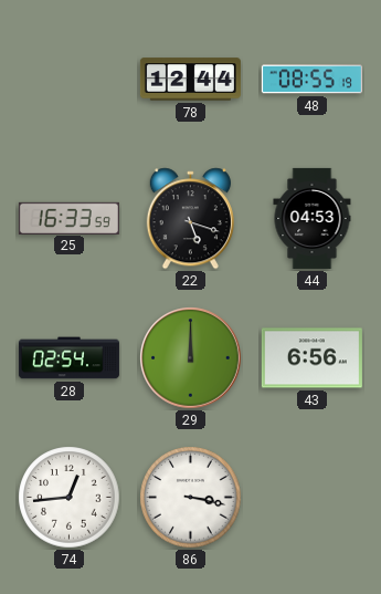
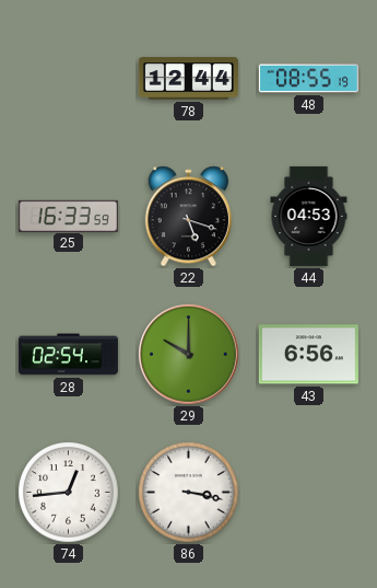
29: 12:00 -> 10:00
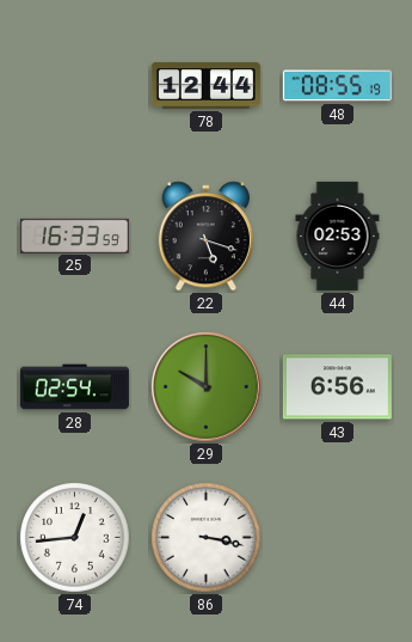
44: 04:53 -> 02:53
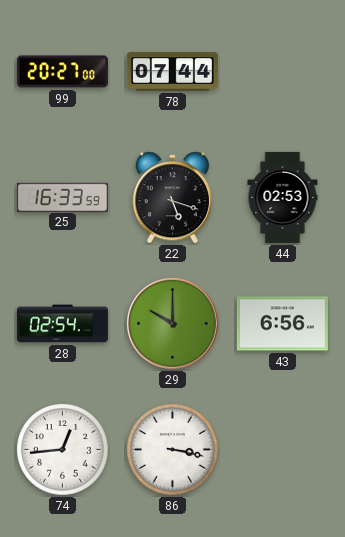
99: none -> 20:27
78: 12:44 -> 07:44
48: 08:55 -> none
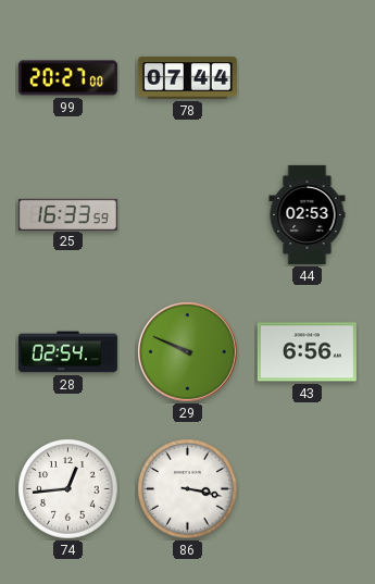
22: 5:18 -> none
29: 10:00 -> 9:49
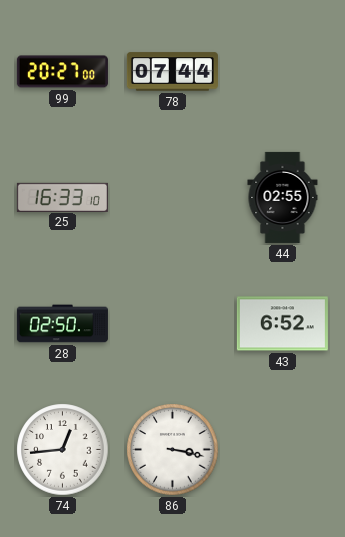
25: 16:33:59 -> 16:33:10
44: 02:53 -> 02:55
28: 02:54 -> 02:50
29: 9:49 -> none
43: 6:56 -> 6:52
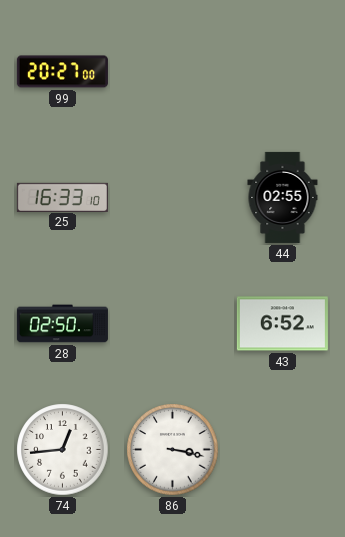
78: 07:44 -> none
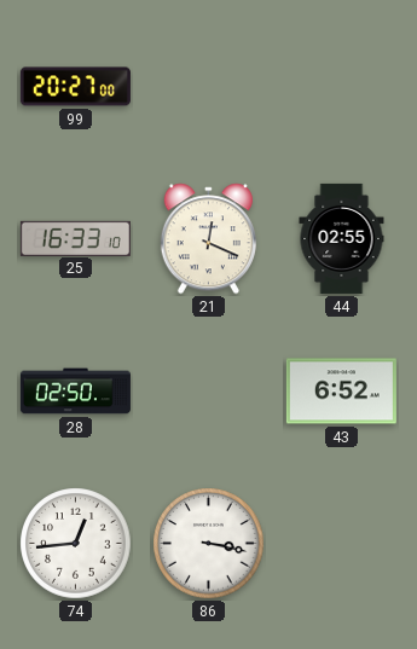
21: none -> 12:19
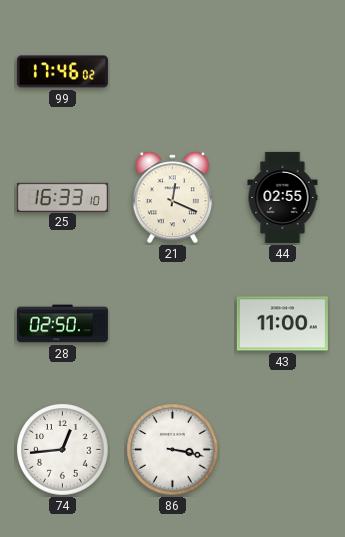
99: 20:27 -> 17:46
43: 6:52 -> 11:00
